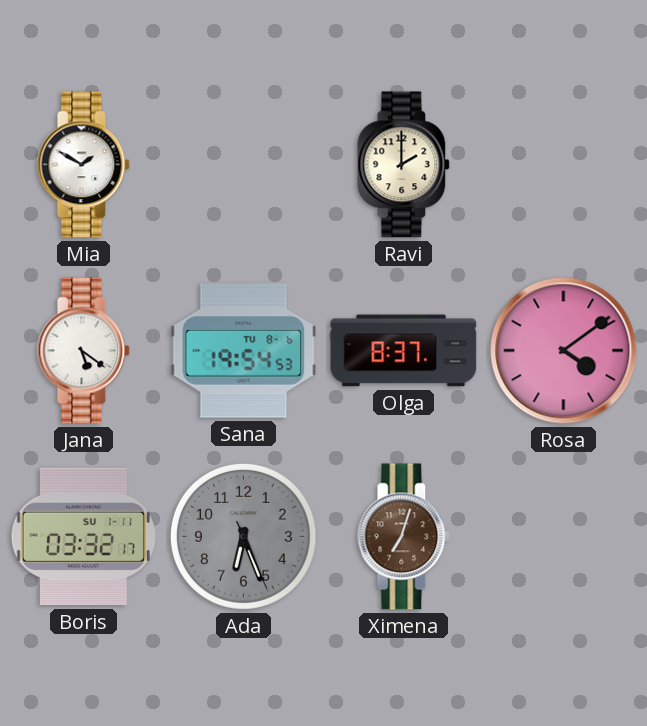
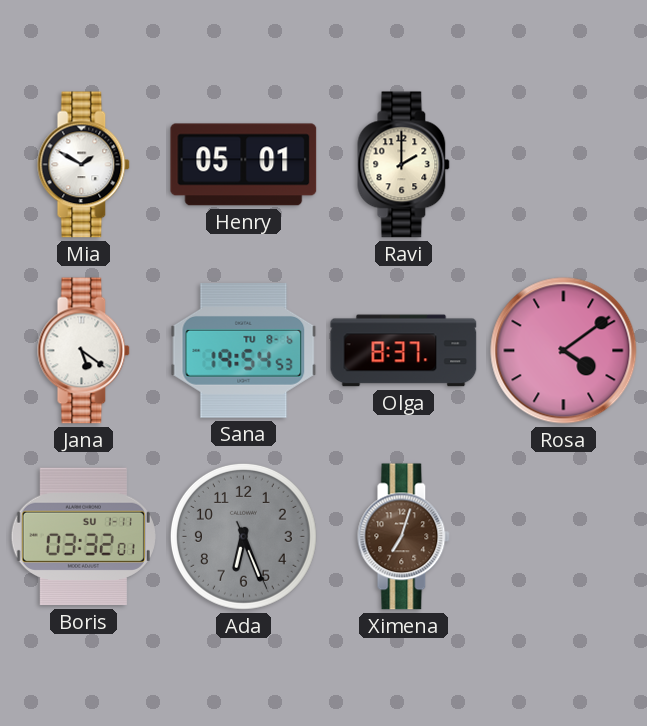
Henry: none -> 05:01
Boris: 03:32:17 -> 03:32:01
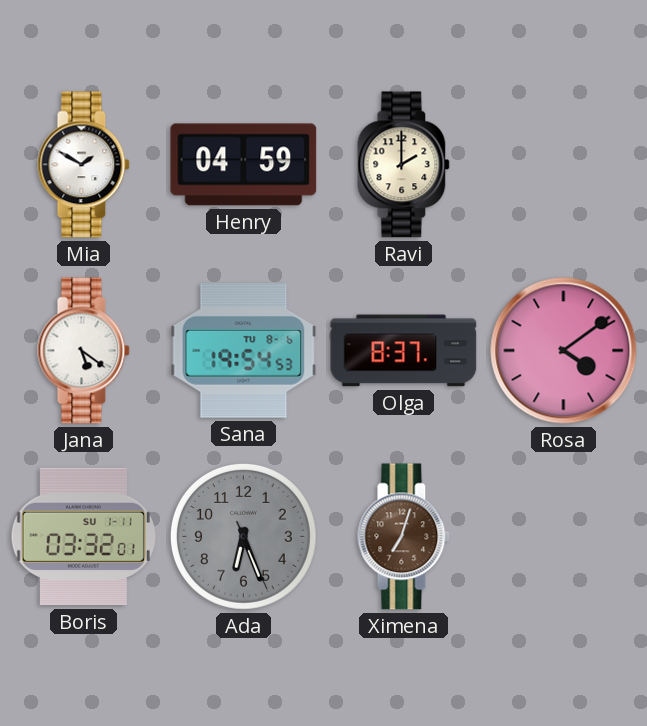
Henry: 05:01 -> 04:59
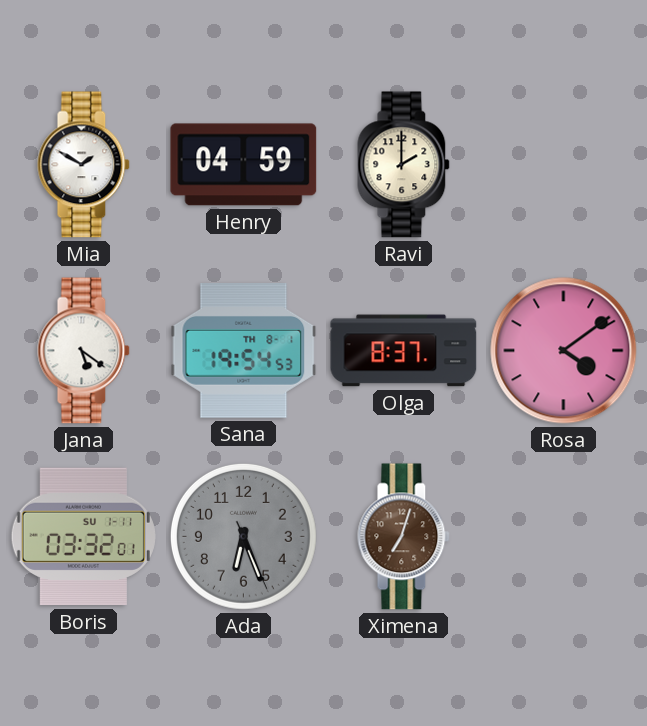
Sana date: TU 8-6 -> TH 8-1
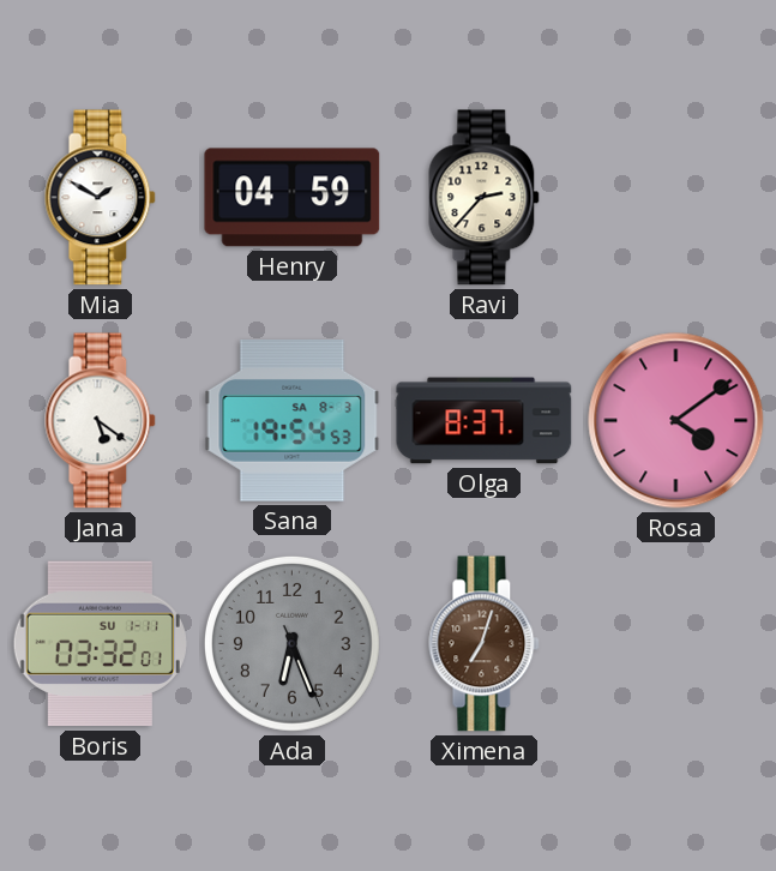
Ravi: 2:00 -> 2:37
Sana date: TH 8-1 -> SA 8-3
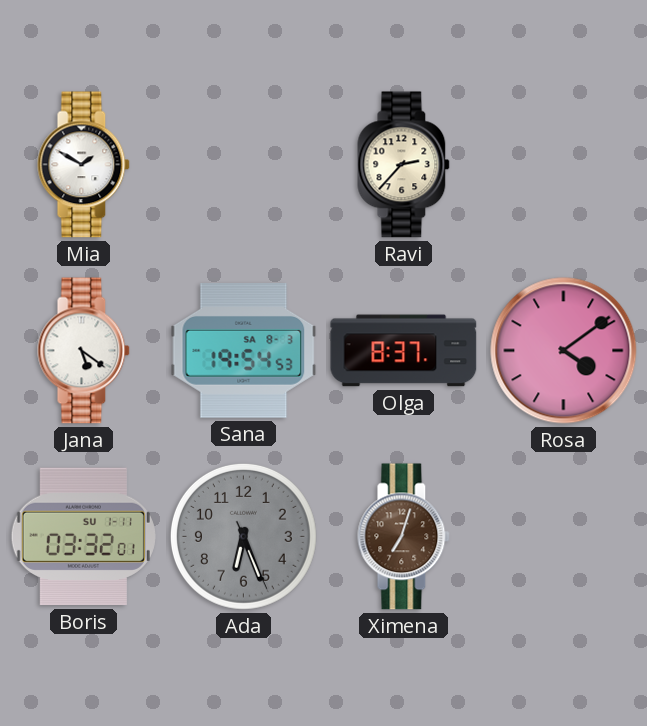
Henry: 04:59 -> none
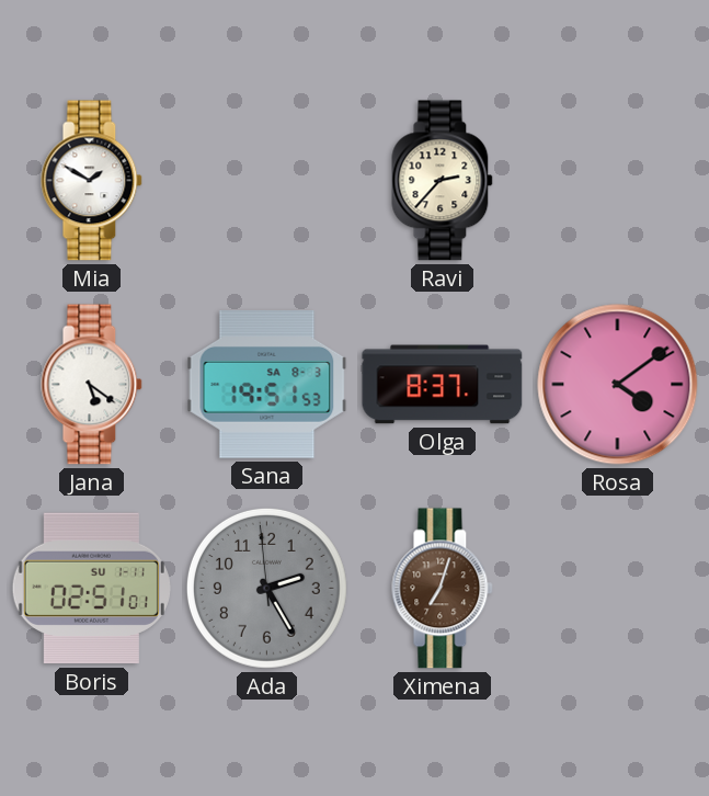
Sana: 19:54 -> 19:51
Boris: 03:32 -> 02:51
Ada: 6:26 -> 2:24
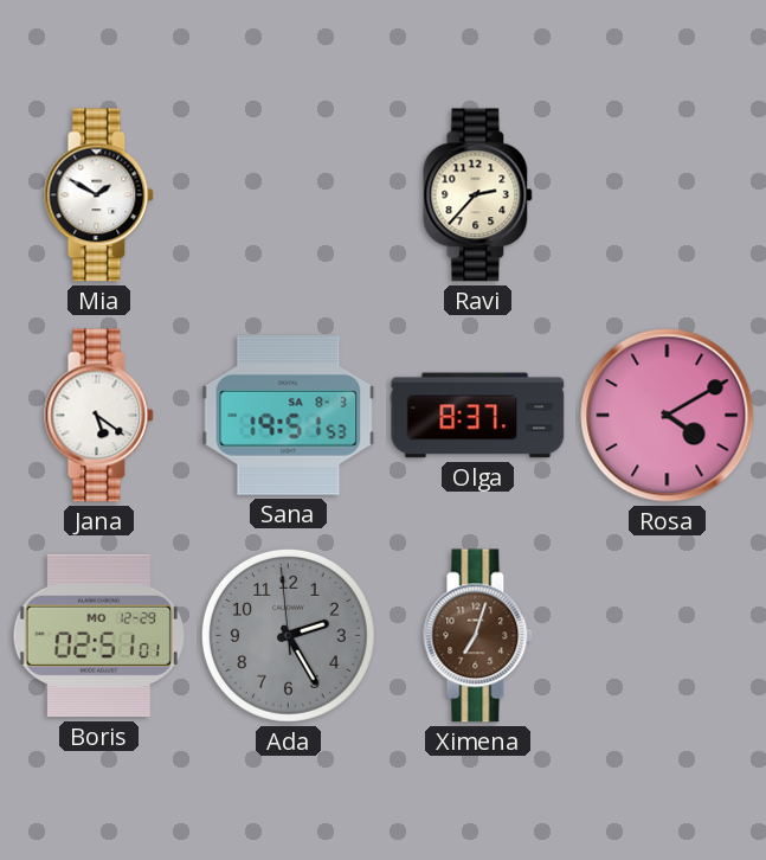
Rosa: 4:09 -> 4:10
Boris date: SU 1-11 -> MO 12-29
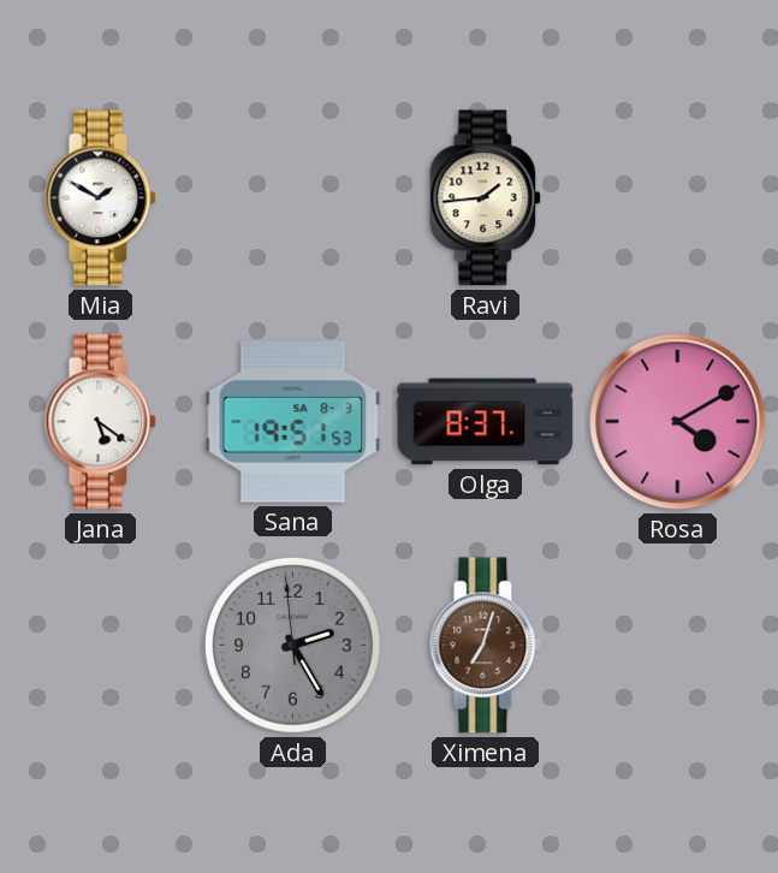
Ravi: 2:37 -> 1:44
Boris: 02:51 -> none
